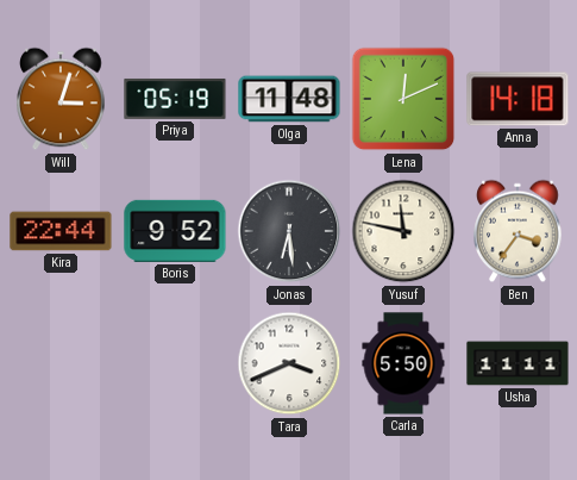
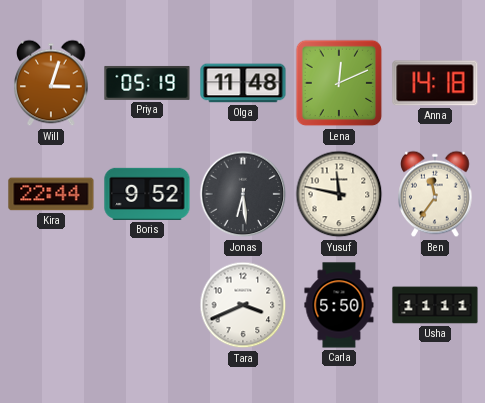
Ben: 3:36 -> 11:36
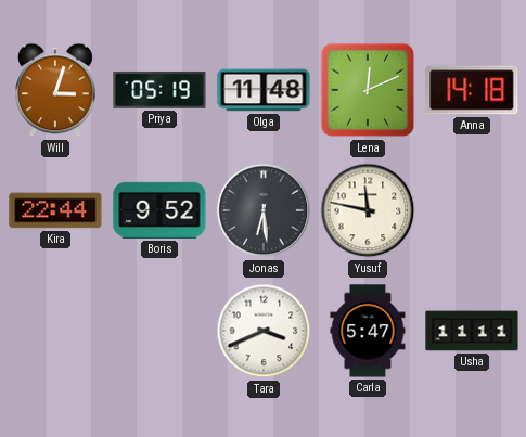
Ben: 11:36 -> none
Carla: 5:50 -> 5:47
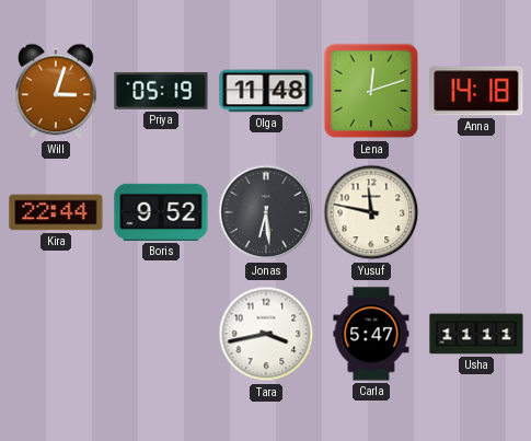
Lena: 12:11 -> 12:12
Tara: 3:41 -> 3:43
